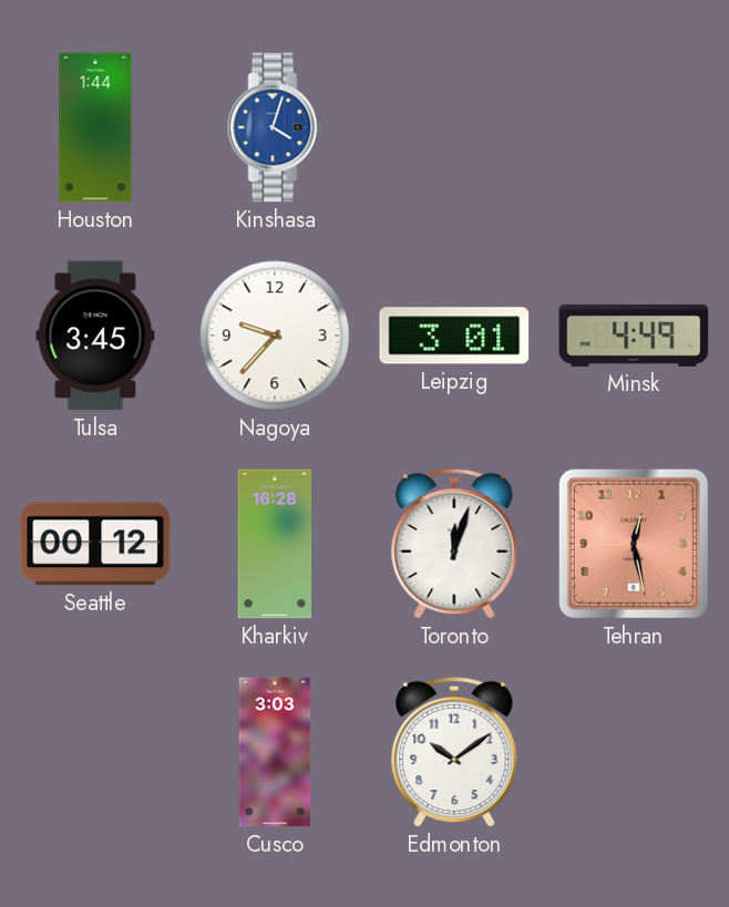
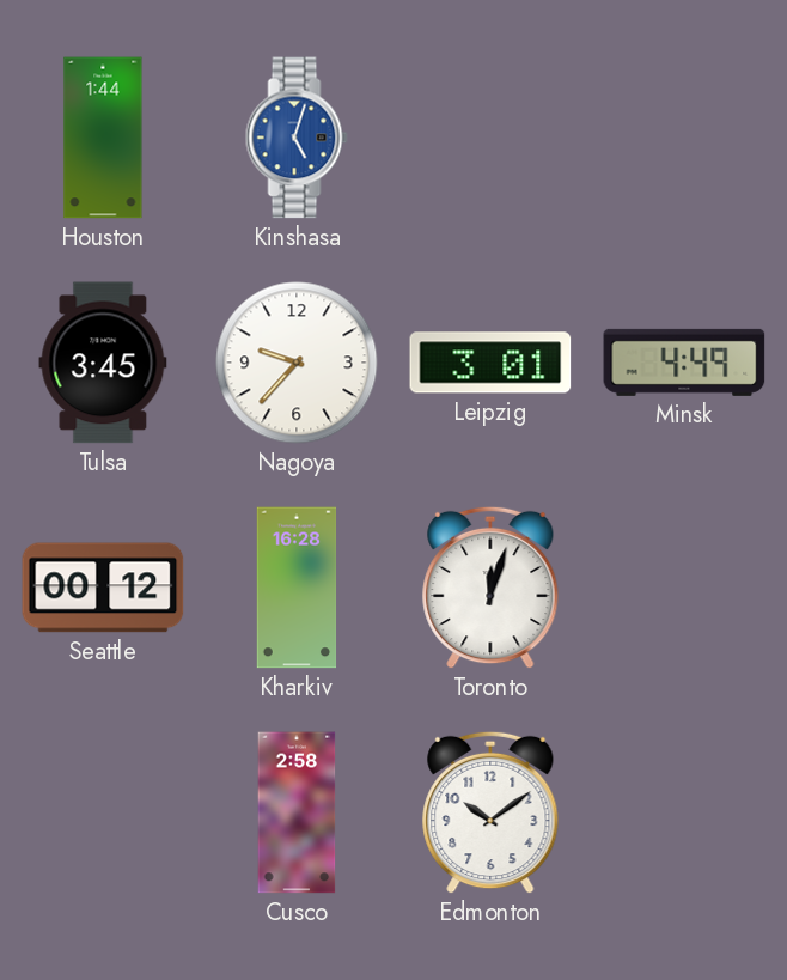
Kinshasa: 4:03 -> 5:03
Tehran: 12:28 -> none
Cusco: 3:03 -> 2:58
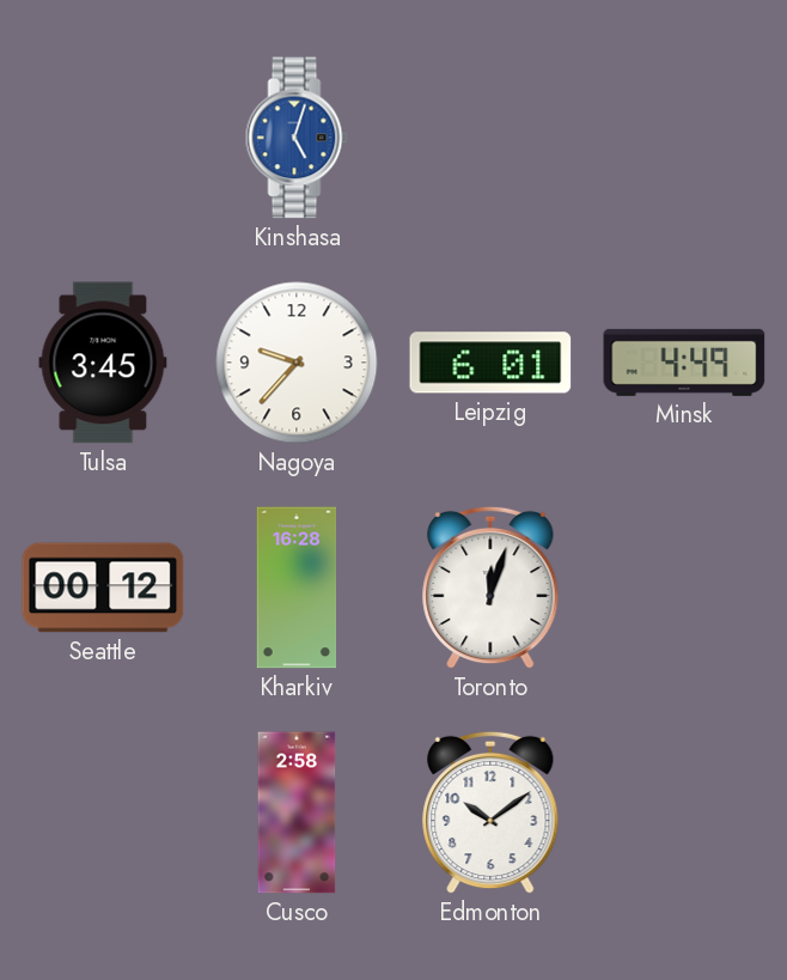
Houston: 1:44 -> none
Leipzig: 3:01 -> 6:01
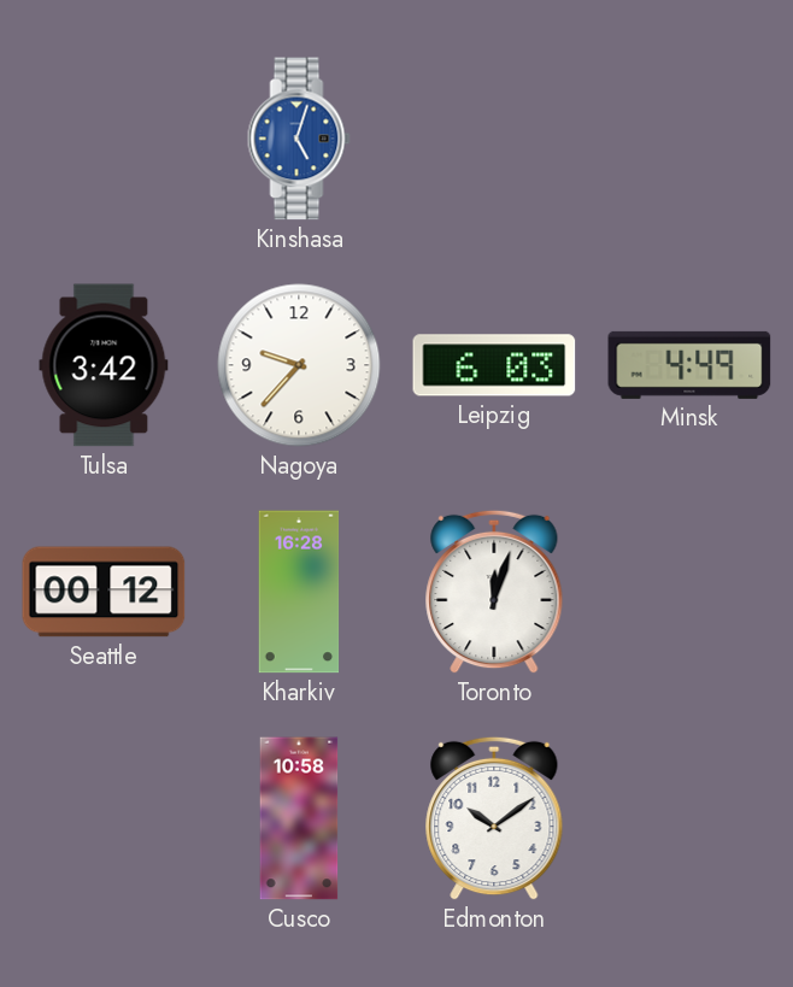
Tulsa: 3:45 -> 3:42
Leipzig: 6:01 -> 6:03
Cusco: 2:58 -> 10:58
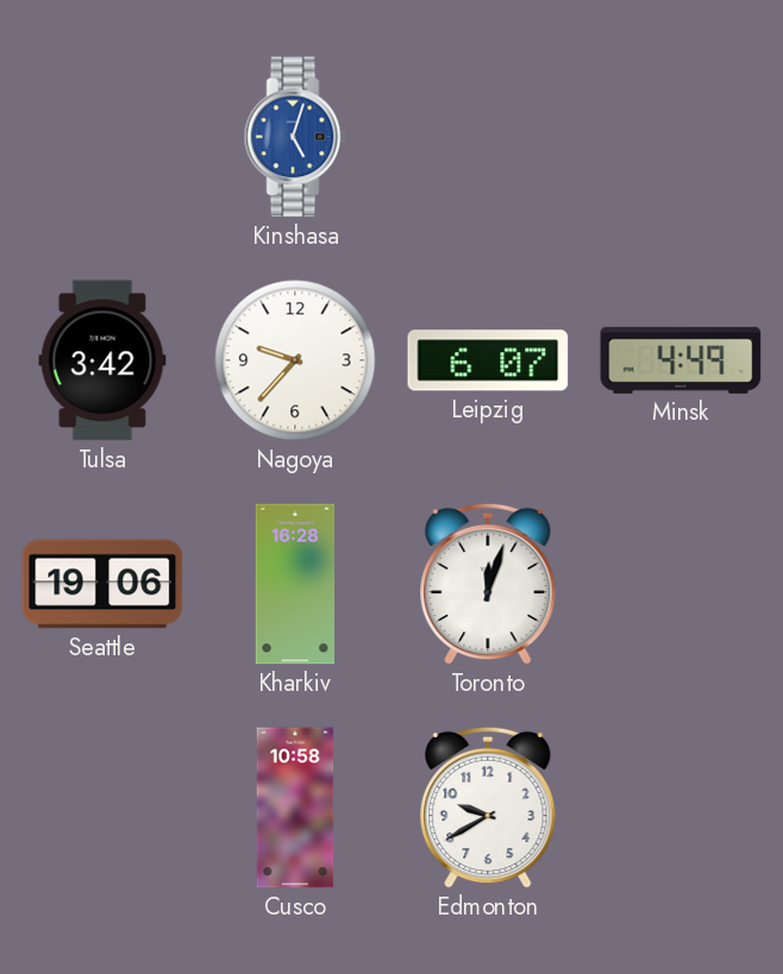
Leipzig: 6:03 -> 6:07
Seattle: 00:12 -> 19:06
Edmonton: 10:09 -> 9:40
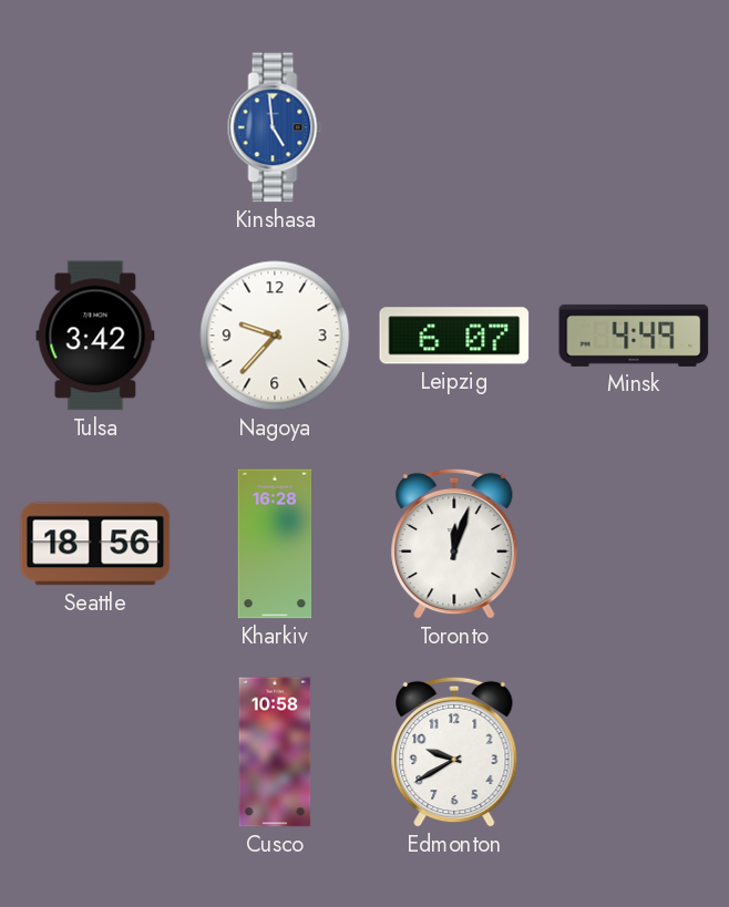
Kinshasa: 5:03 -> 4:59
Seattle: 19:06 -> 18:56
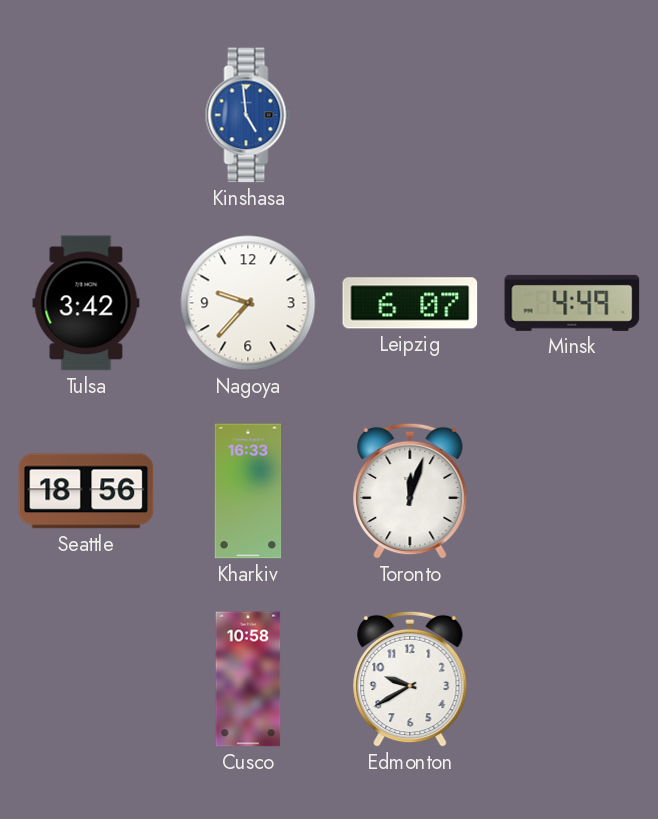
Kharkiv: 16:28 -> 16:33
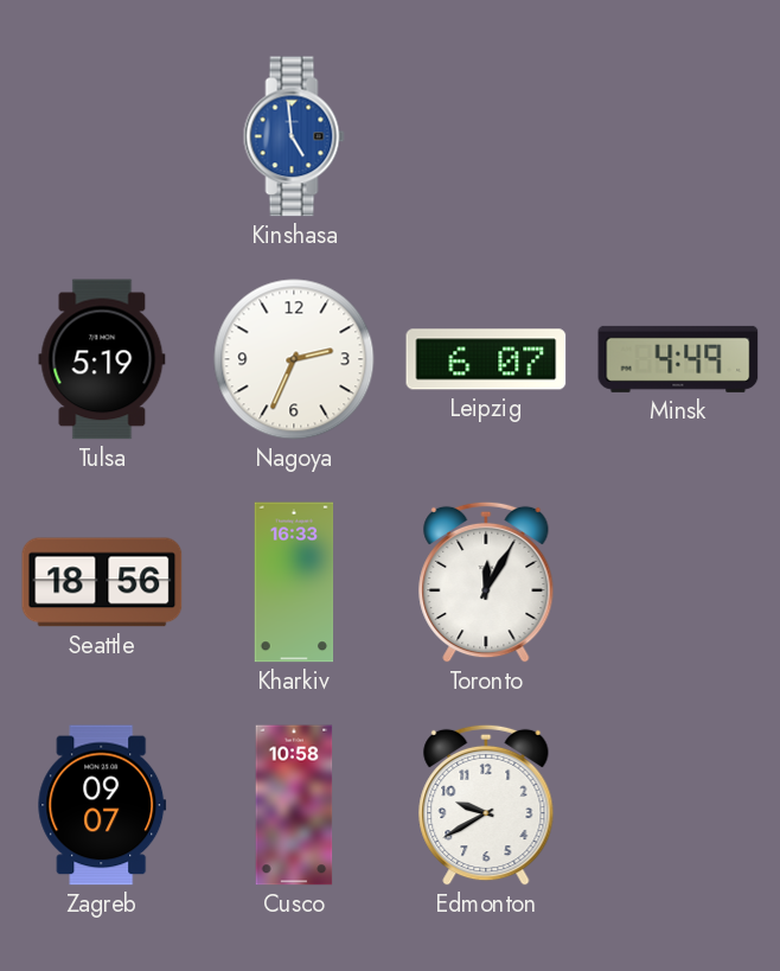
Tulsa: 3:42 -> 5:19
Nagoya: 9:37 -> 2:34
Toronto: 12:03 -> 12:05
Zagreb: none -> 09:07
